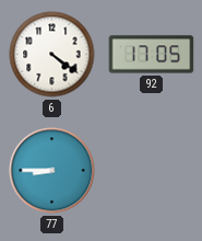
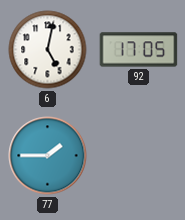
6: 4:21 -> 5:02
77: 8:45 -> 1:45
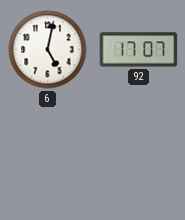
92: 17:05 -> 17:07
77: 1:45 -> none
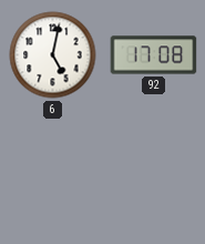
92: 17:07 -> 17:08
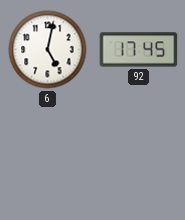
92: 17:08 -> 17:45
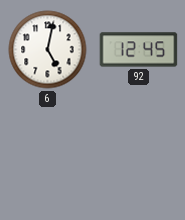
92: 17:45 -> 12:45
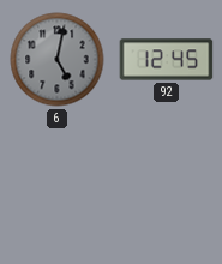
6 dial: white -> grey
